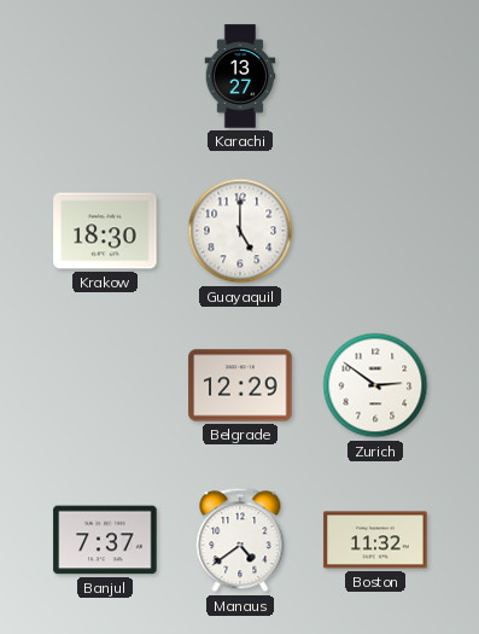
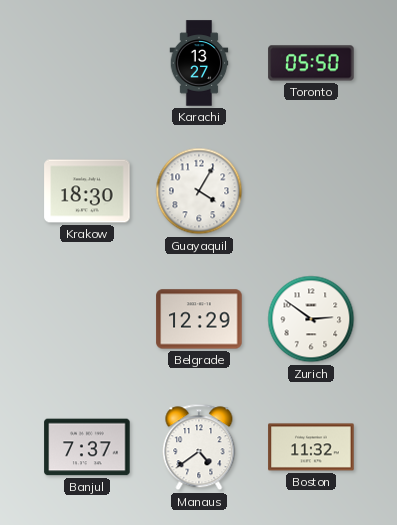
Toronto: none -> 05:50
Guayaquil: 5:00 -> 4:05
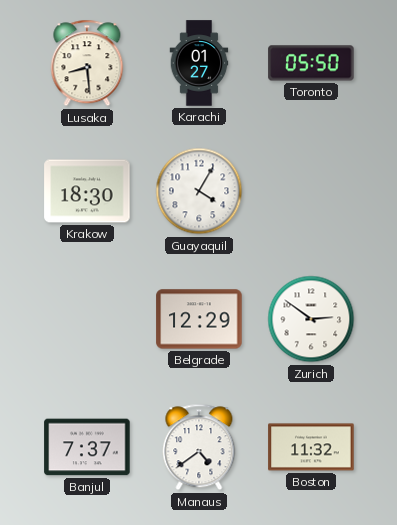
Lusaka: none -> 8:29
Karachi: 13:27 -> 01:27
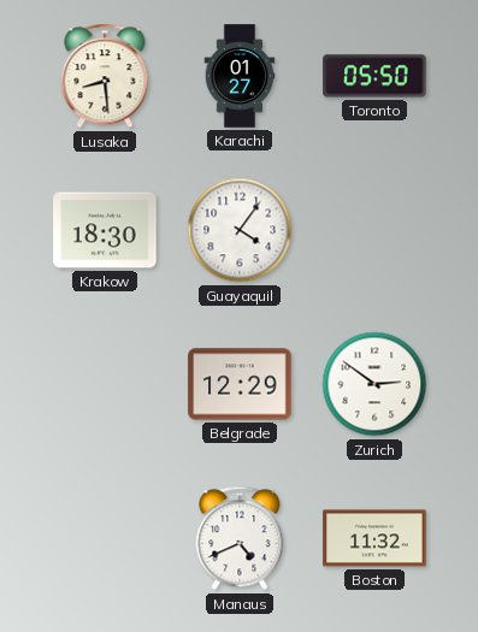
Guayaquil: 4:05 -> 4:06
Banjul: 7:37 -> none
Manaus: 4:39 -> 4:41
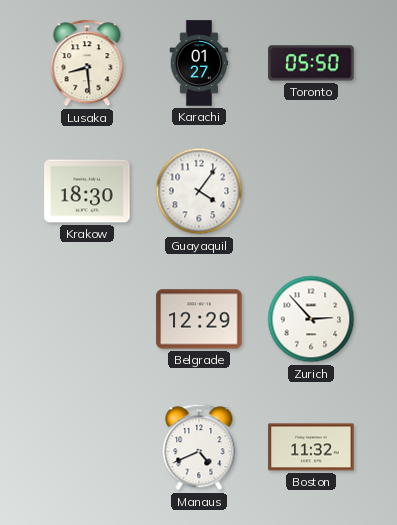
Zurich: 2:51 -> 2:53
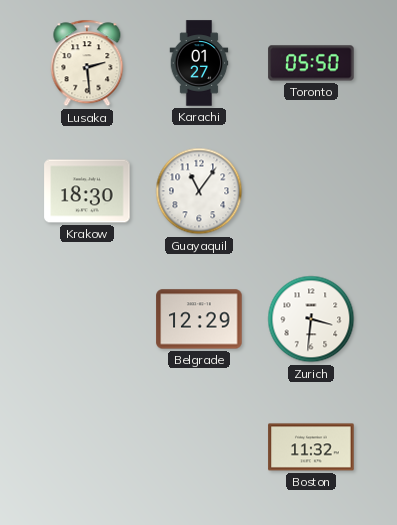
Lusaka: 8:29 -> 2:29
Guayaquil: 4:06 -> 11:06
Zurich: 2:53 -> 3:31
Manaus: 4:41 -> none
